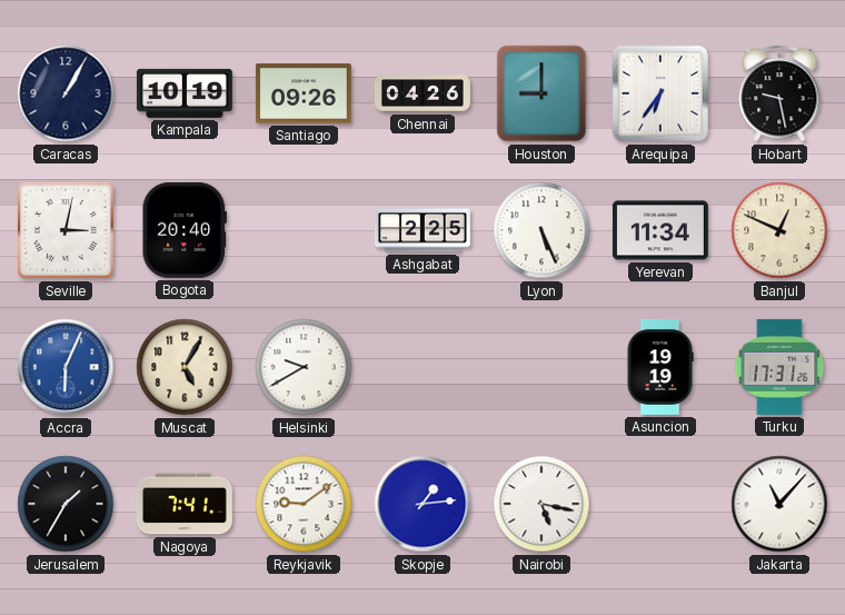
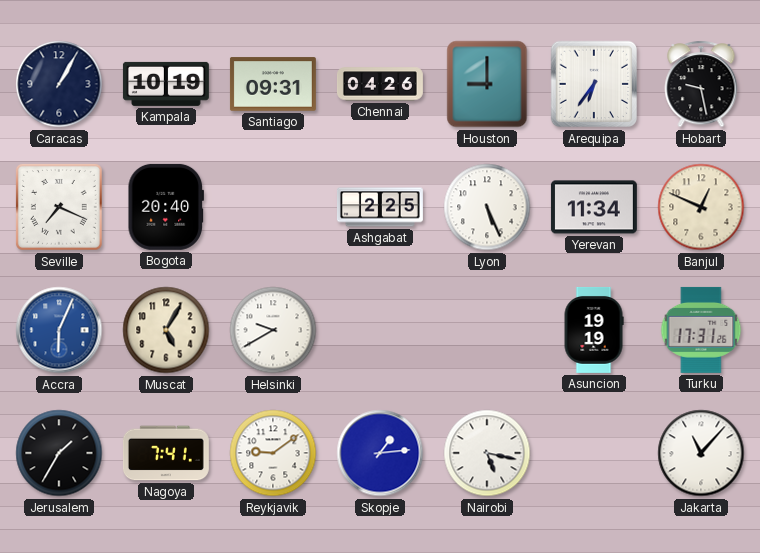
Santiago: 09:26 -> 09:31
Seville: 3:02 -> 7:19
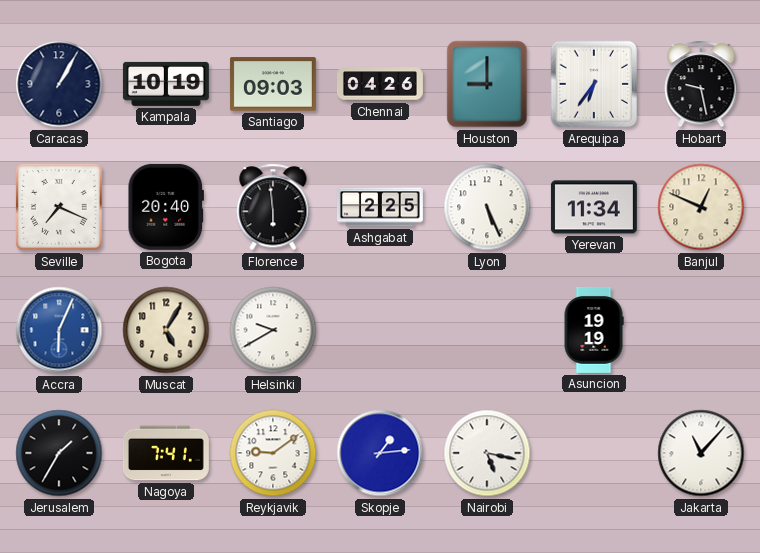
Santiago: 09:31 -> 09:03
Florence: none -> 5:59
Turku: 17:31 -> none
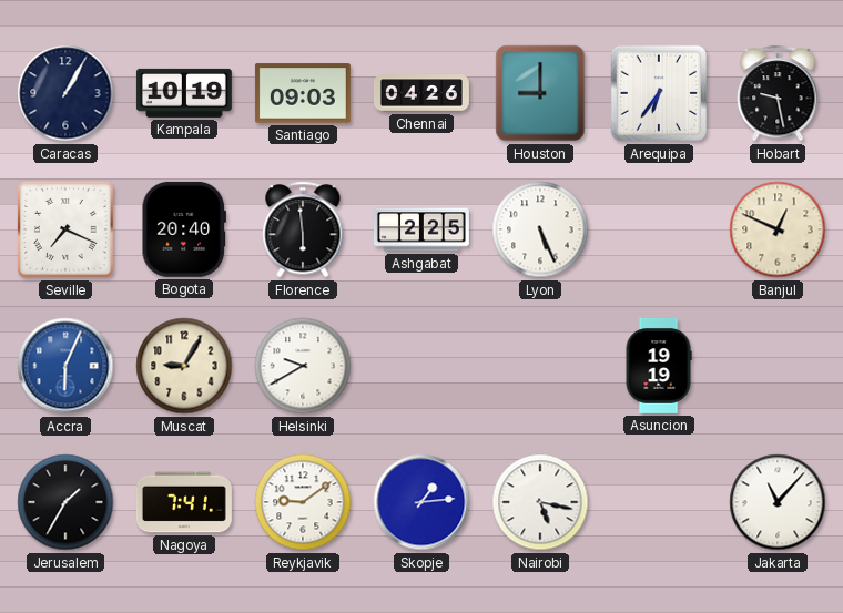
Yerevan: 11:34 -> none
Muscat: 5:05 -> 9:05
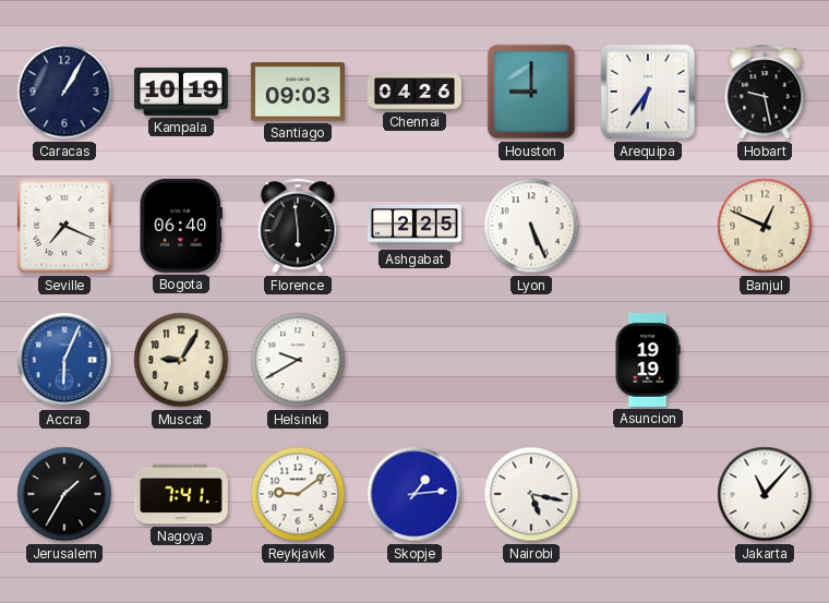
Bogota: 20:40 -> 06:40
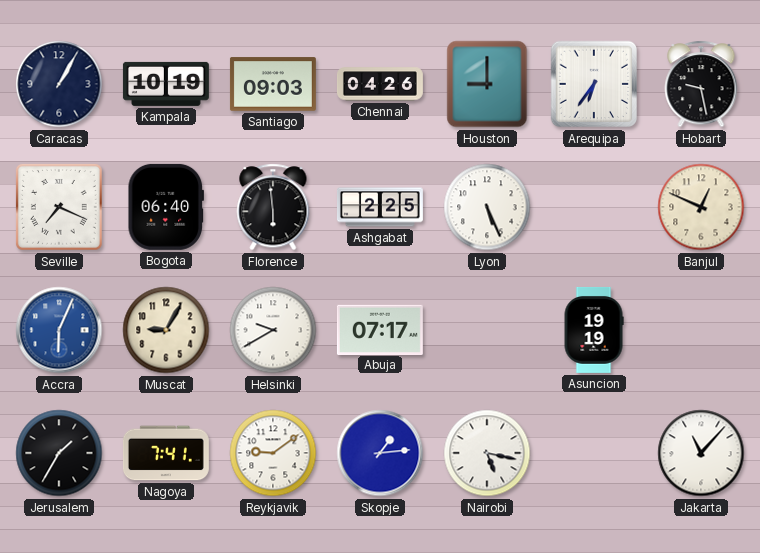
Abuja: none -> 07:17
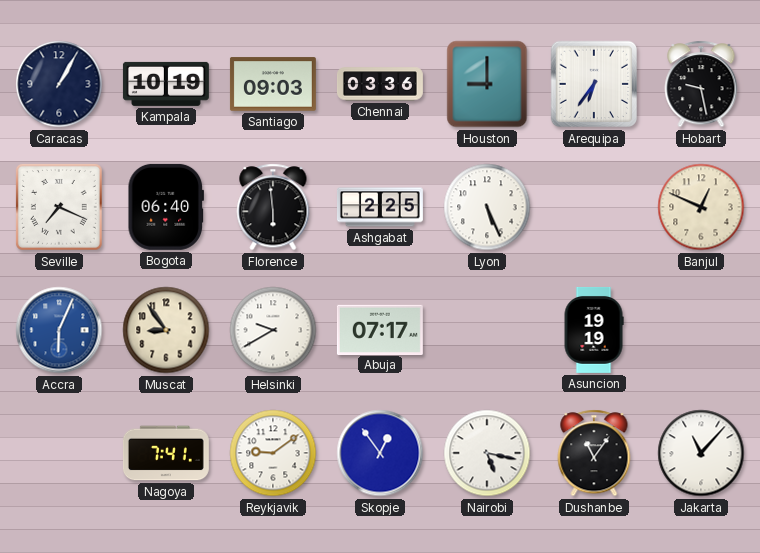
Chennai: 04:26 -> 03:36
Muscat: 9:05 -> 8:54
Jerusalem: 1:35 -> none
Skopje: 1:14 -> 12:54
Dushanbe: none -> 11:06
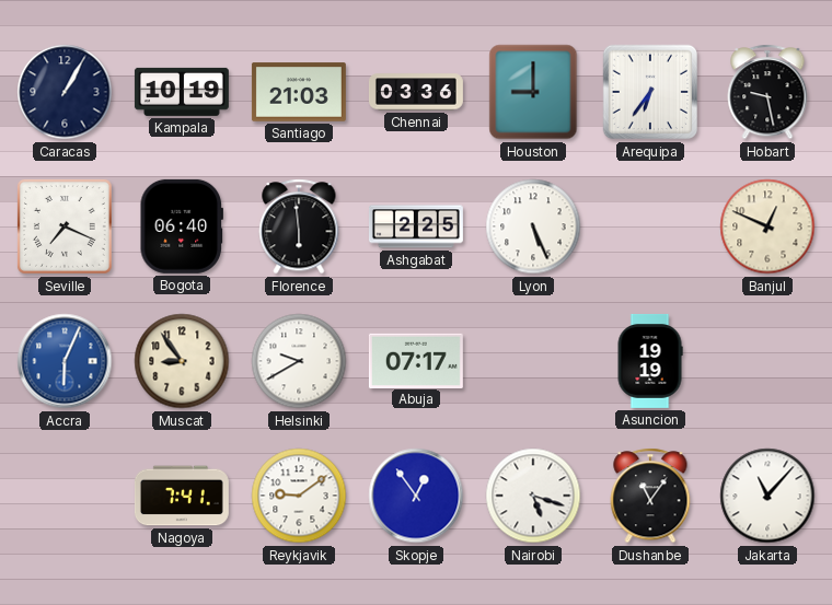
Santiago: 09:03 -> 21:03
Nairobi: 5:17 -> 5:18
